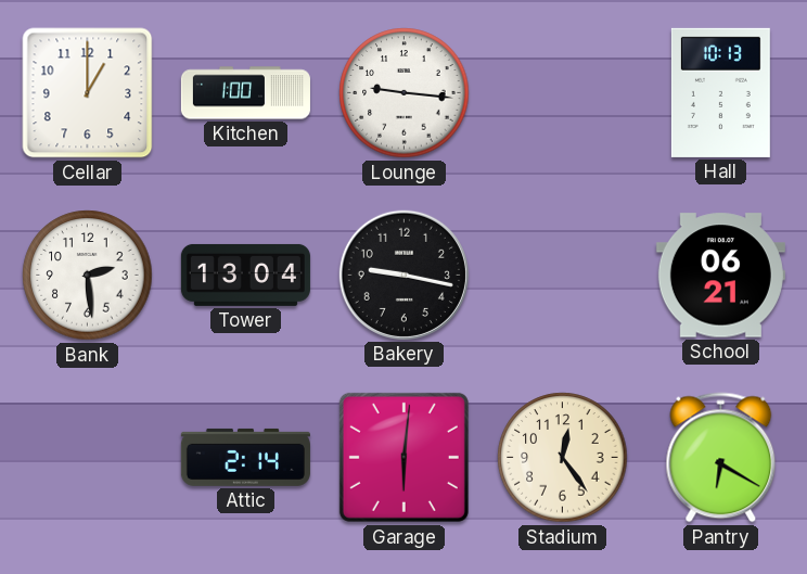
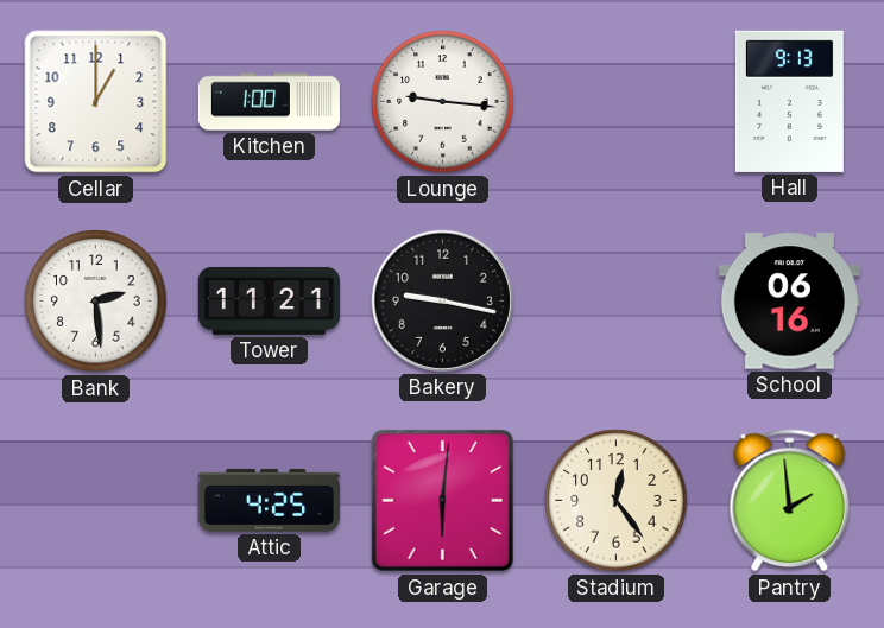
Hall: 10:13 -> 9:13
Tower: 13:04 -> 11:21
School: 06:21 -> 06:16
Attic: 2:14 -> 4:25
Pantry: 6:20 -> 1:59
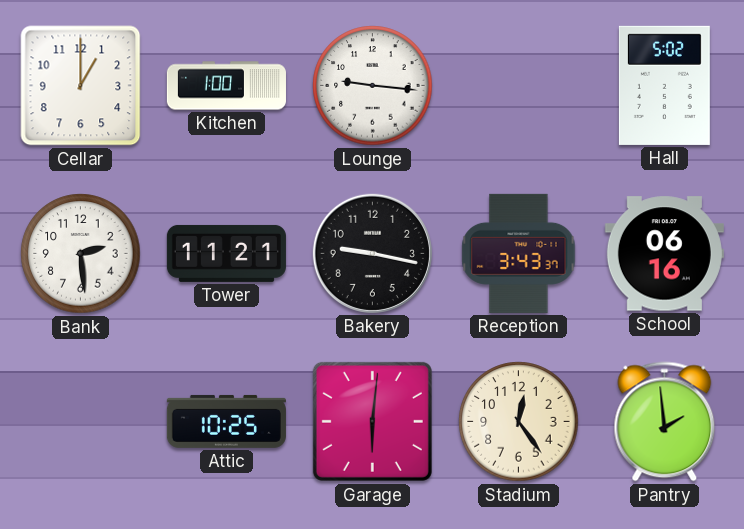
Hall: 9:13 -> 5:02
Reception: none -> 3:43
Attic: 4:25 -> 10:25
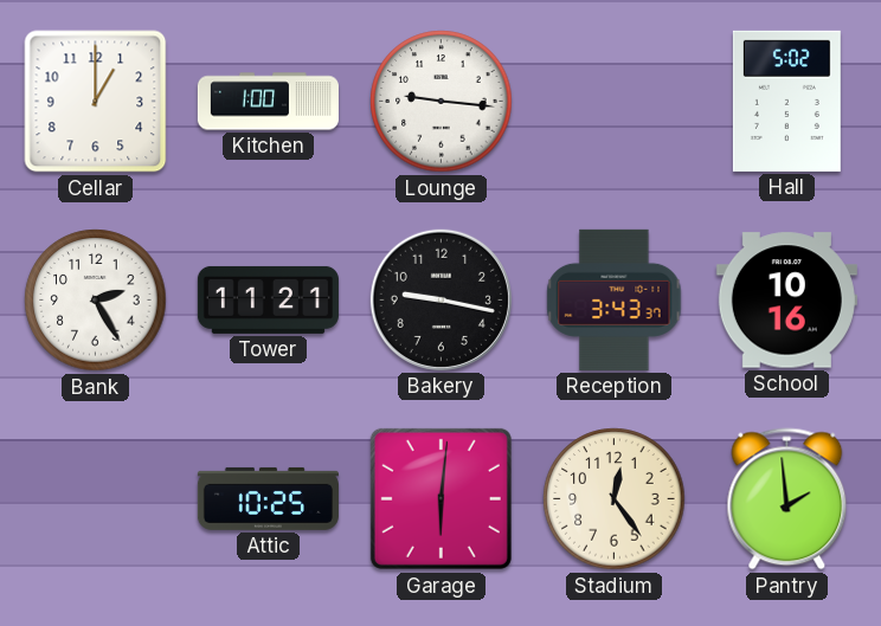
Bank: 2:29 -> 2:25
School: 06:16 -> 10:16
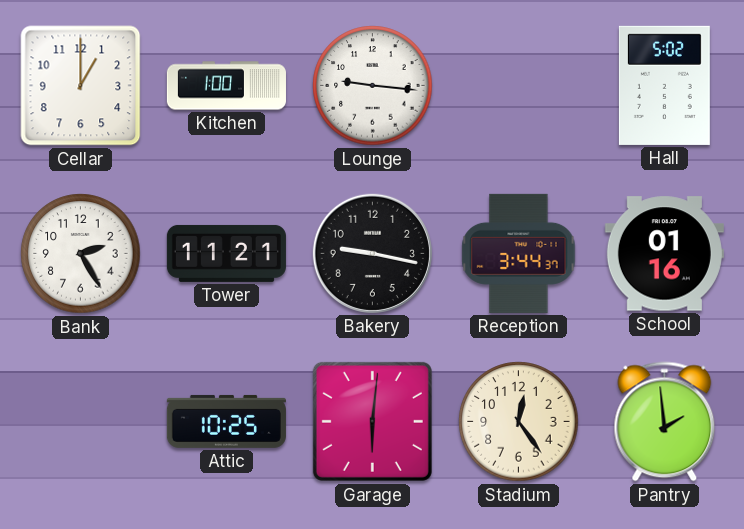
Reception: 3:43 -> 3:44
School: 10:16 -> 01:16
